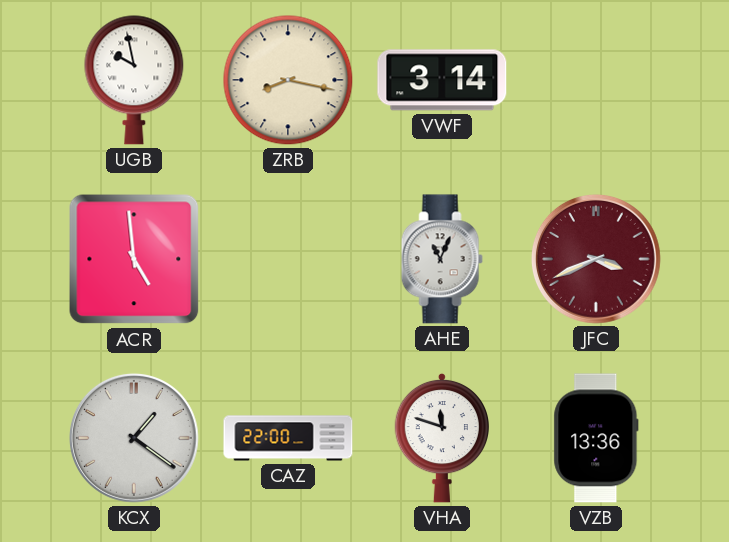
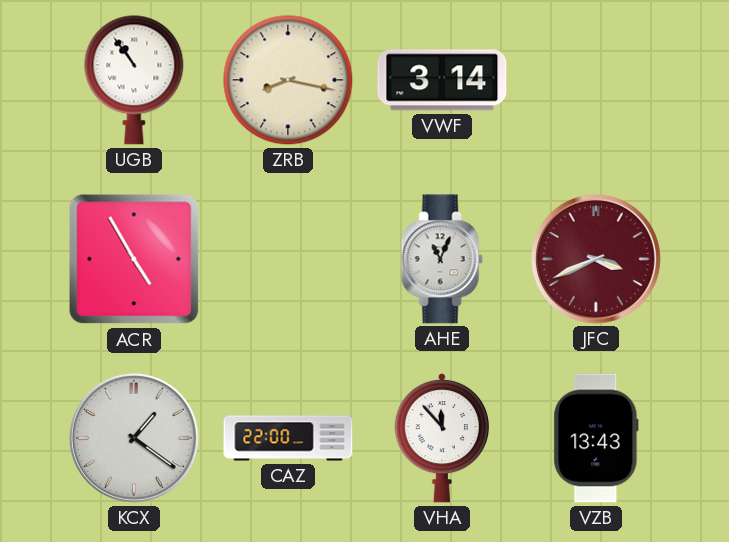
UGB: 9:58 -> 10:54
ACR: 4:59 -> 4:55
VHA: 11:48 -> 11:53
VZB: 13:36 -> 13:43
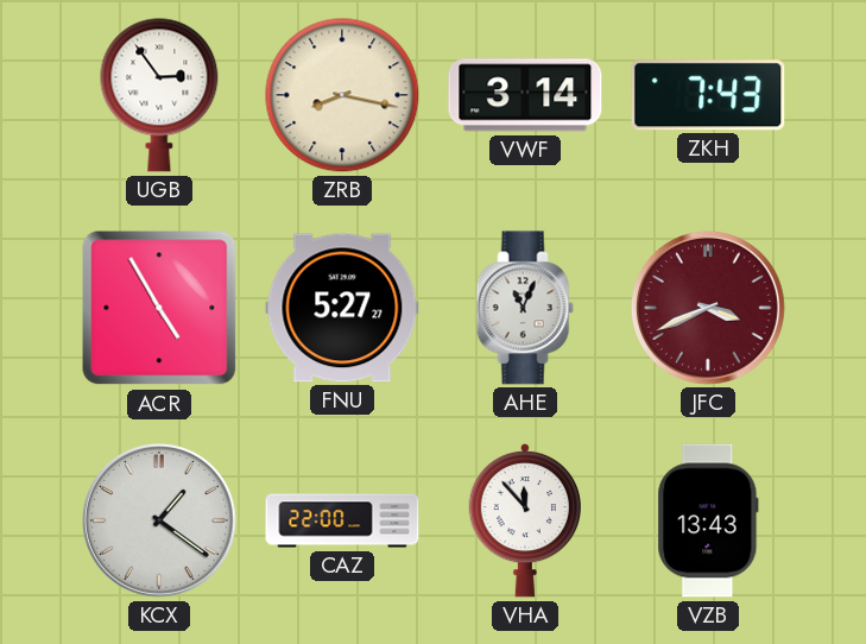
UGB: 10:54 -> 2:54
ZKH: none -> 7:43
FNU: none -> 5:27
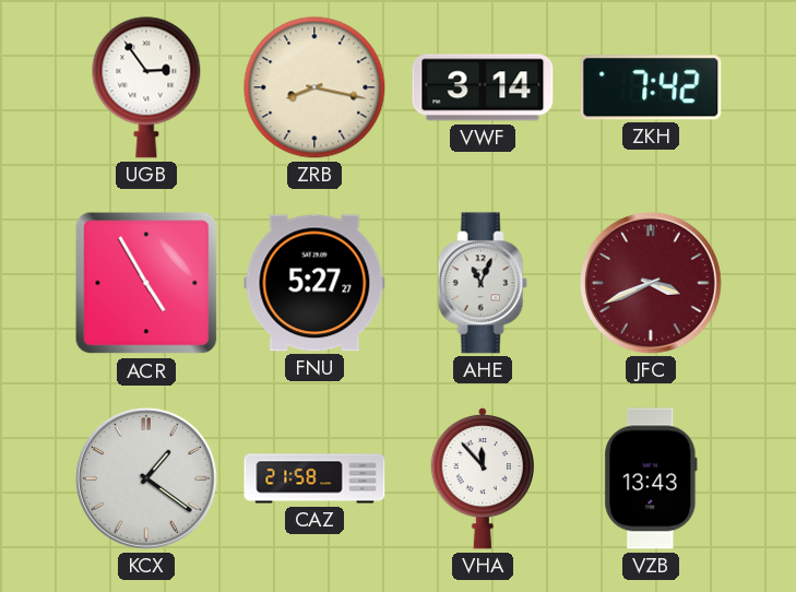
ZKH: 7:43 -> 7:42
CAZ: 22:00 -> 21:58
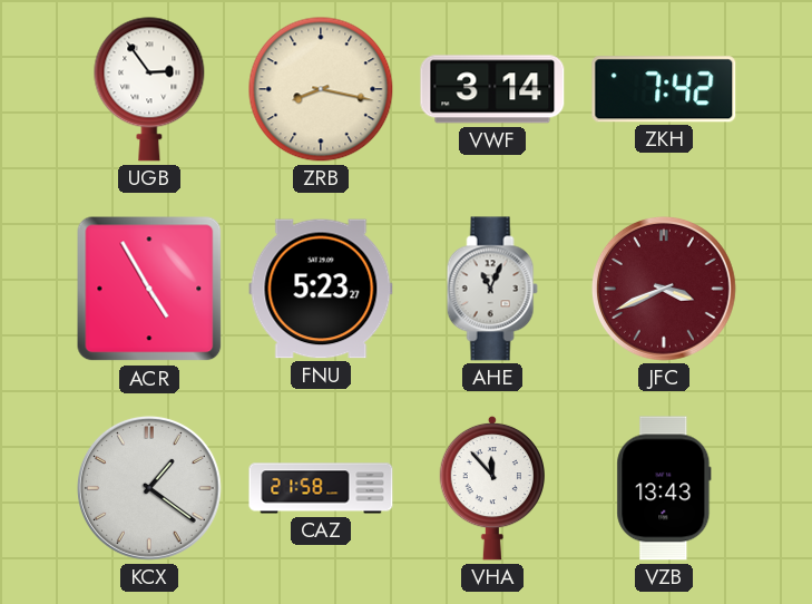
FNU: 5:27 -> 5:23
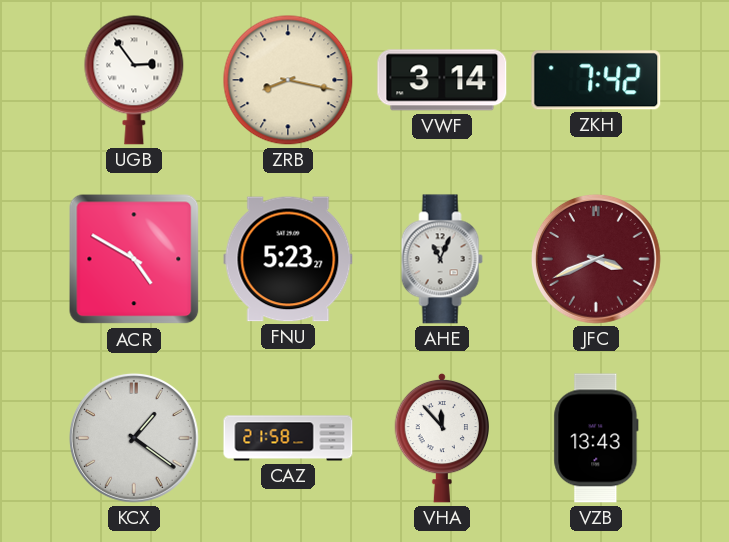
ACR: 4:55 -> 4:50
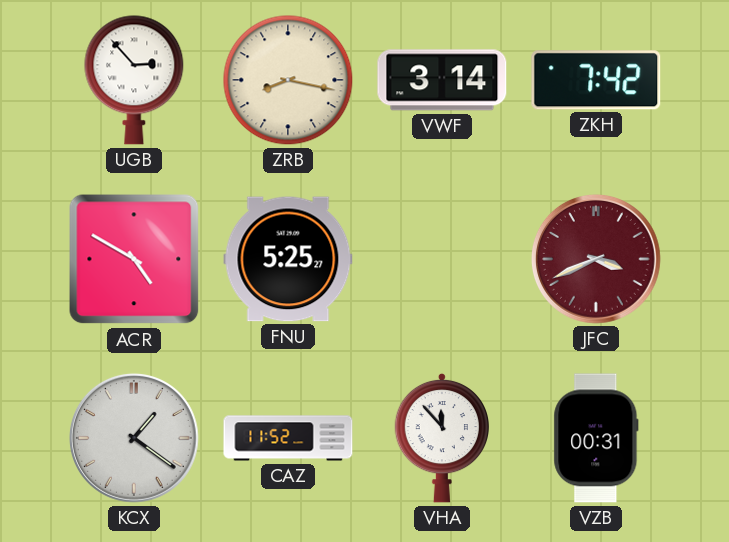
UGB: 2:54 -> 2:53
FNU: 5:23 -> 5:25
AHE: 11:04 -> none
CAZ: 21:58 -> 11:52
VZB: 13:43 -> 00:31
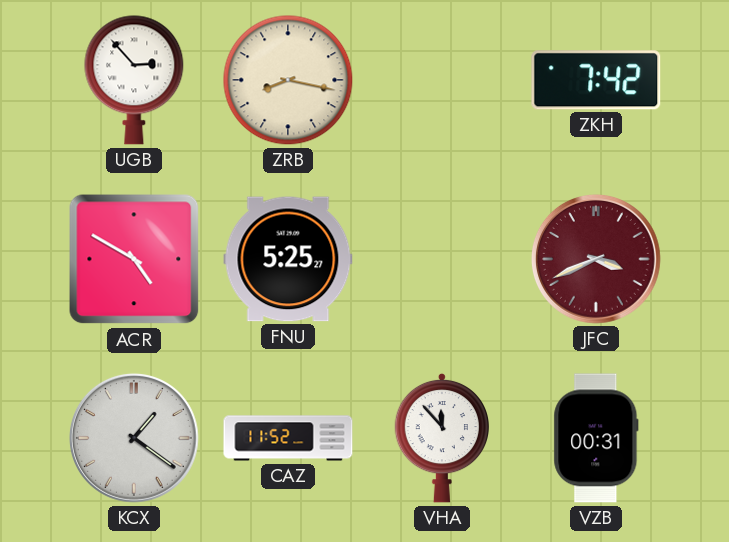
VWF: 3:14 -> none
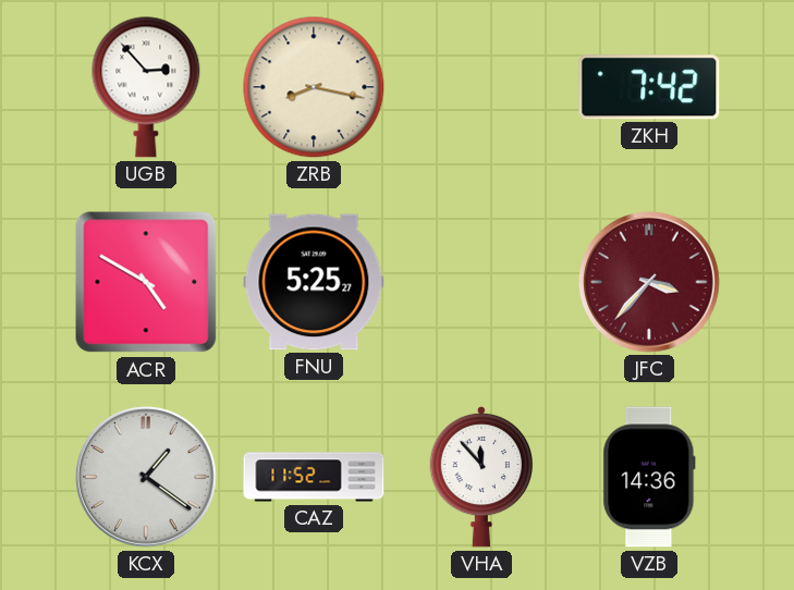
JFC: 3:41 -> 3:37
VZB: 00:31 -> 14:36
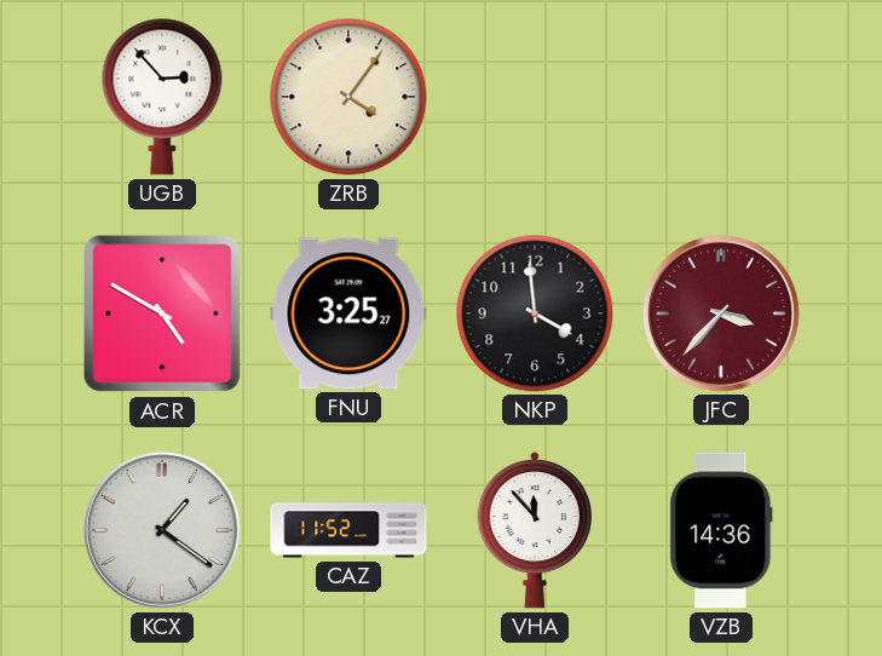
ZRB: 8:17 -> 4:06
ZKH: 7:42 -> none
FNU: 5:25 -> 3:25
NKP: none -> 3:59
